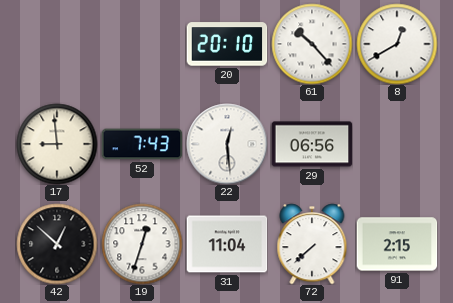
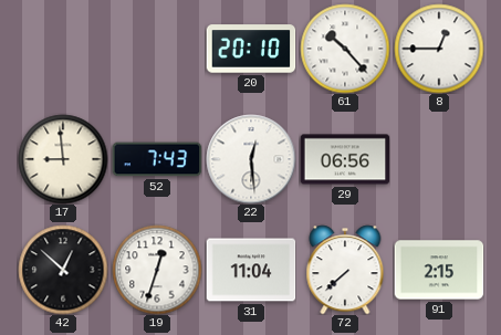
8: 12:40 -> 12:45
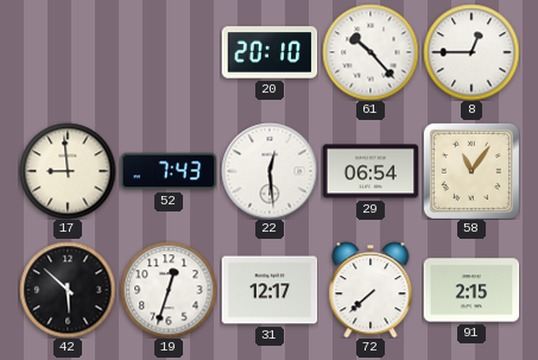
29: 06:56 -> 06:54
58: none -> 11:06
42: 12:52 -> 5:52
31: 11:04 -> 12:17
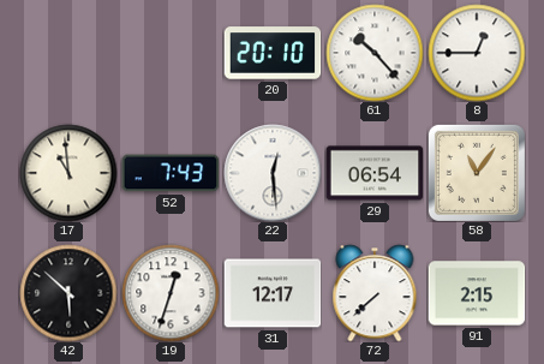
17: 8:59 -> 10:59
